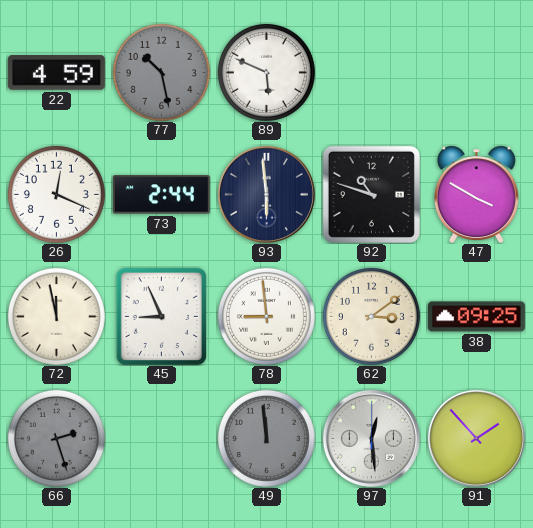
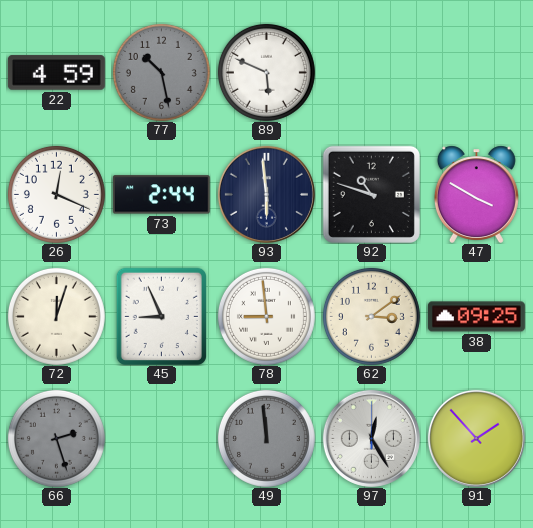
72: 11:58 -> 12:03
97: 12:29 -> 12:25
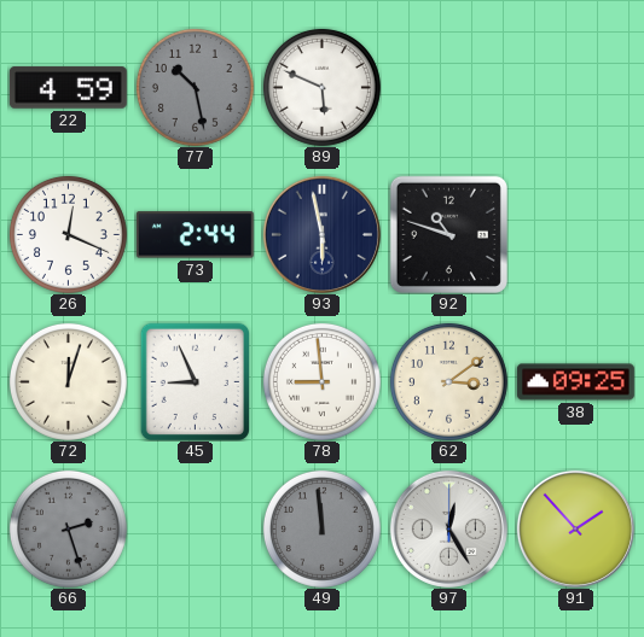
93: 5:59 -> 5:58
47: 3:50 -> none
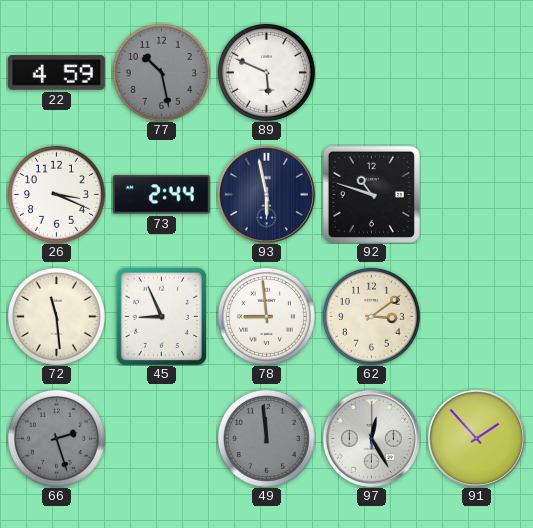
26: 12:19 -> 3:19
72: 12:03 -> 11:29
38: 09:25 -> none
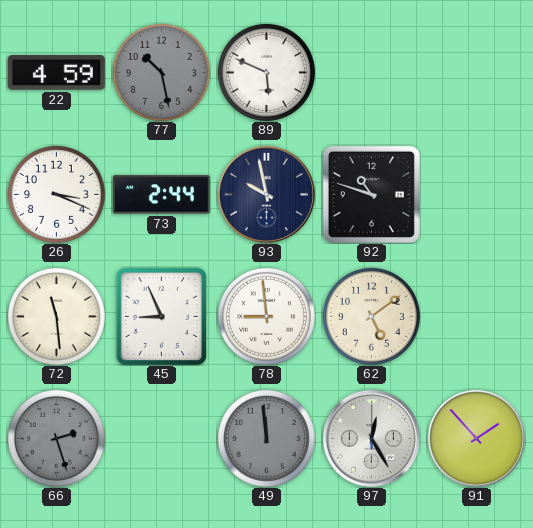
93: 5:58 -> 9:58
62: 3:09 -> 5:09
